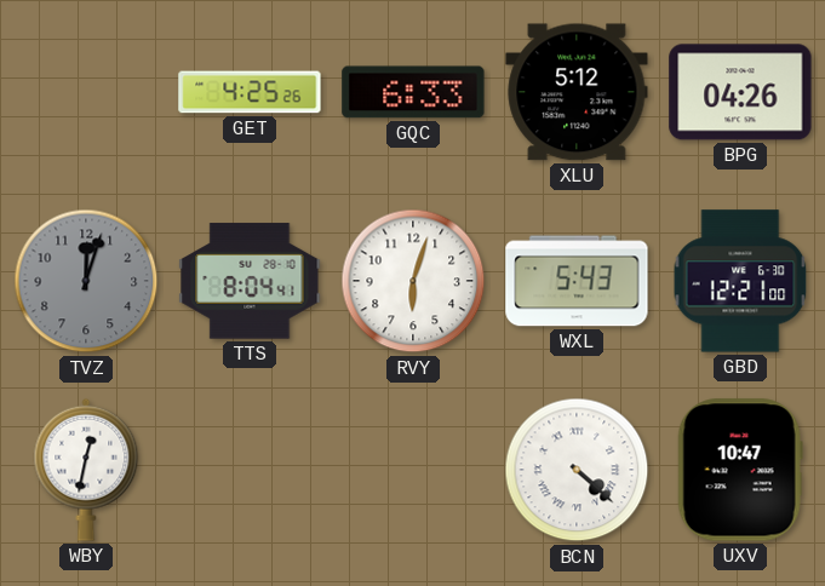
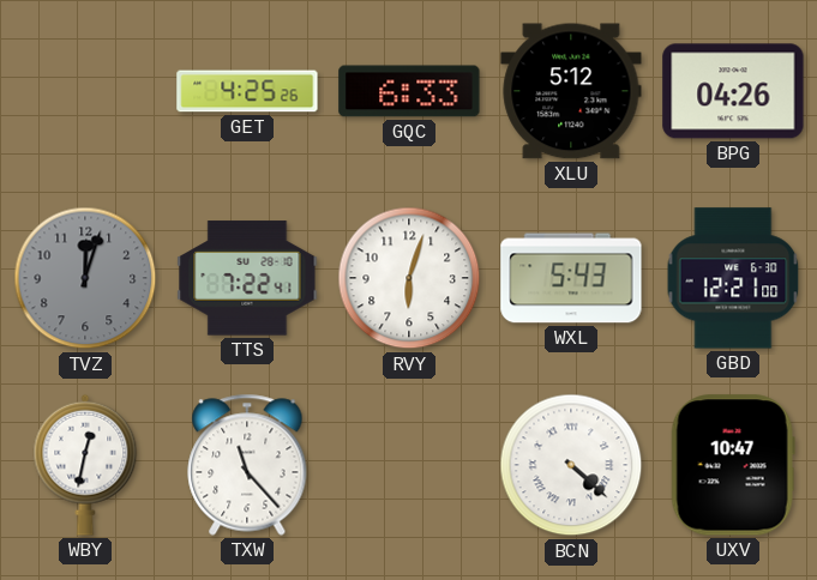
TTS: 8:04 -> 7:22
TXW: none -> 11:23
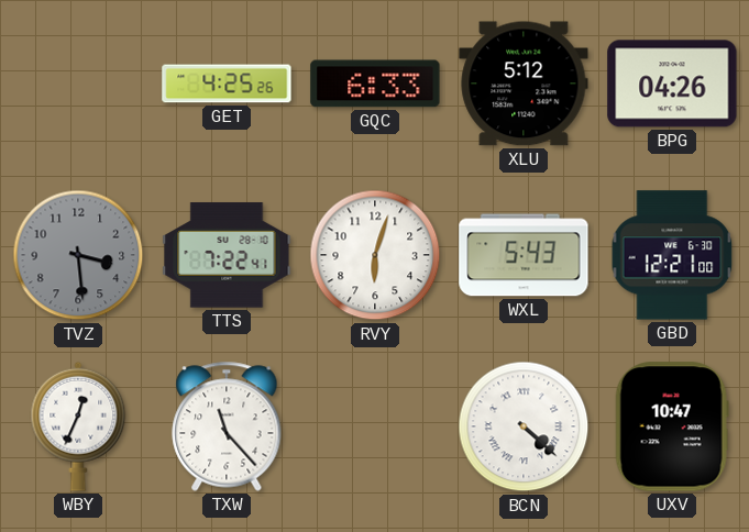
TVZ: 12:03 -> 3:29
WBY: 12:32 -> 12:34
